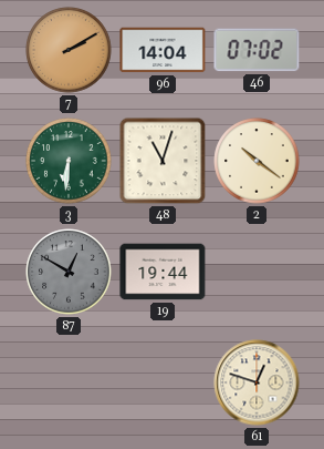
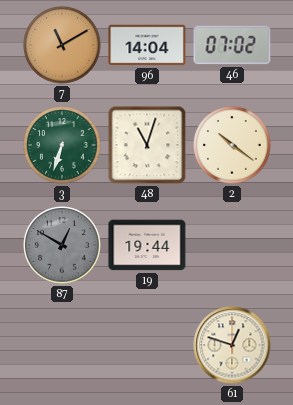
7: 2:10 -> 11:10
3: 6:31 -> 6:33
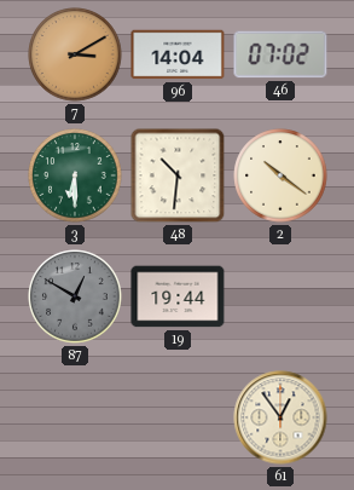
7: 11:10 -> 3:10
3: 6:33 -> 6:30
48: 11:03 -> 10:31
61: 12:48 -> 12:54
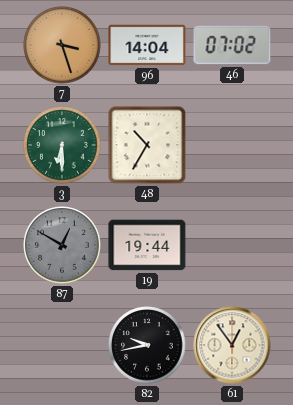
7: 3:10 -> 3:27
48: 10:31 -> 10:35
2: 10:21 -> none
82: none -> 9:43
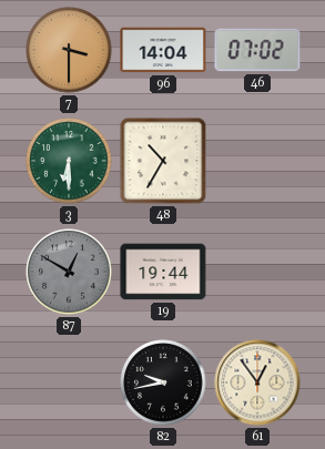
7: 3:27 -> 3:30
